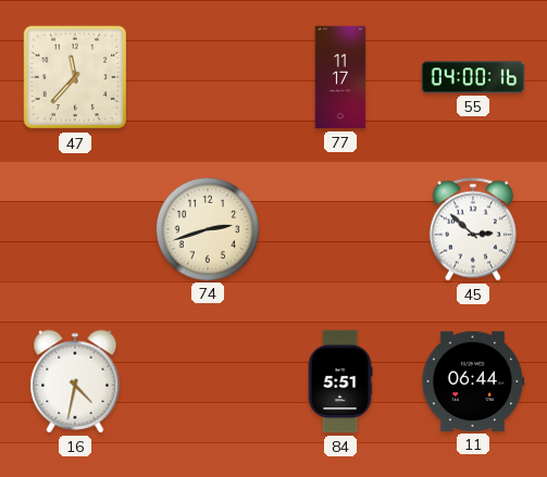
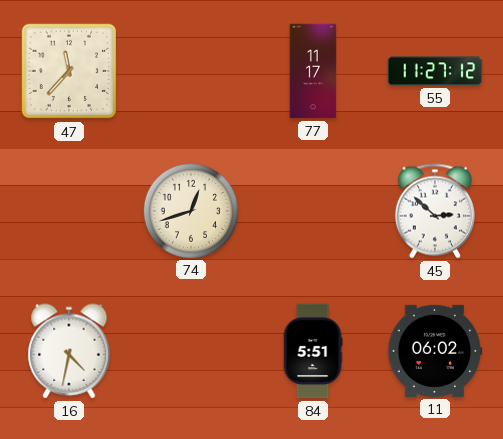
55: 04:00 -> 11:27
74: 2:42 -> 12:42
11: 06:44 -> 06:02
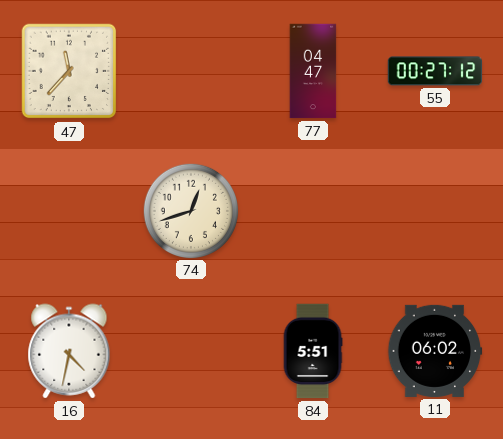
77: 11:17 -> 04:47
55: 11:27 -> 00:27
45: 2:52 -> none
